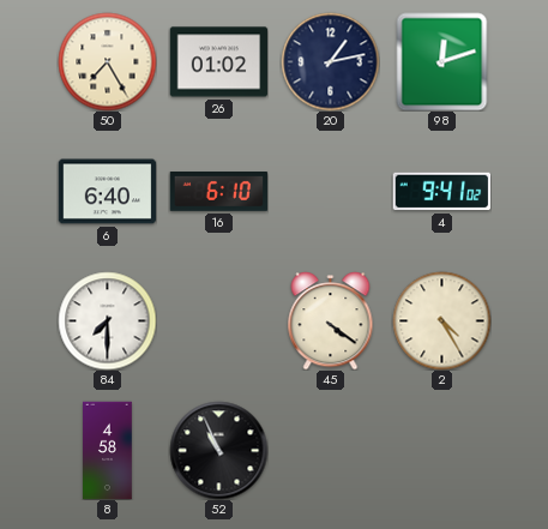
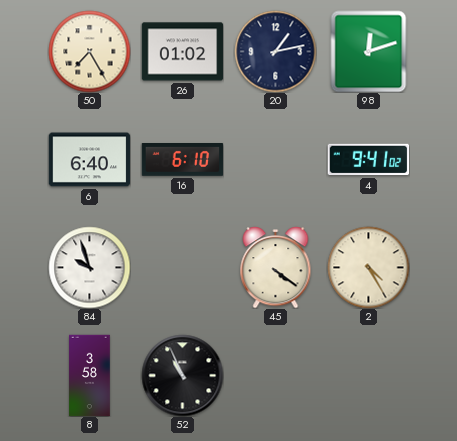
84: 7:30 -> 9:57
8: 4:58 -> 3:58
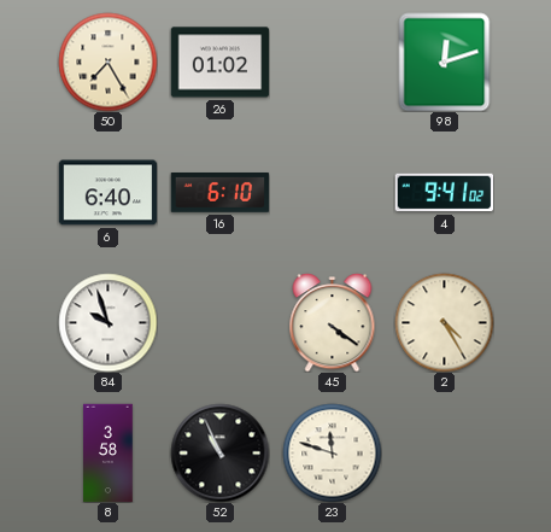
20: 1:13 -> none
23: none -> 11:48
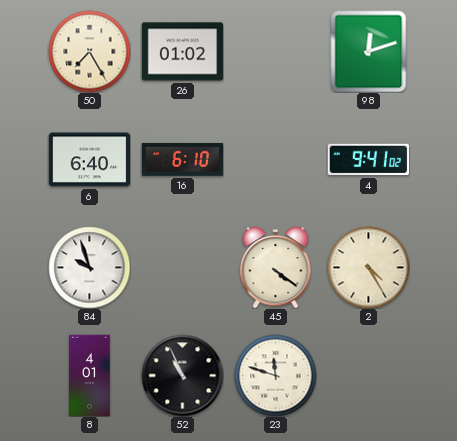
8: 3:58 -> 4:01
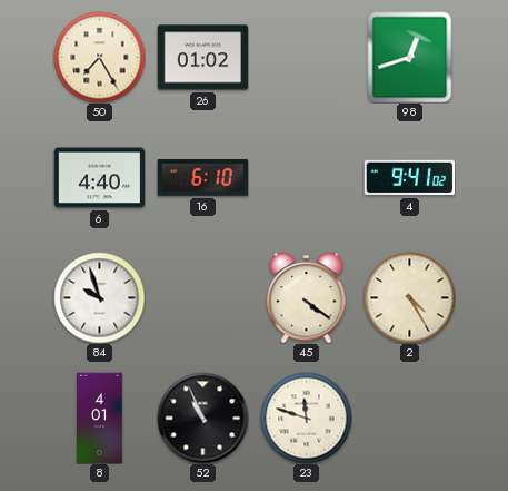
98: 12:12 -> 12:42
6: 6:40 -> 4:40
